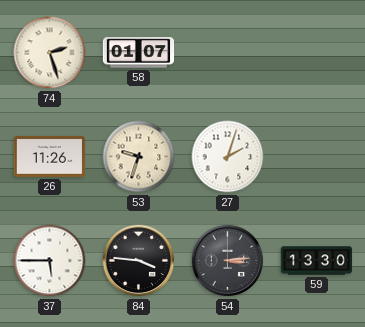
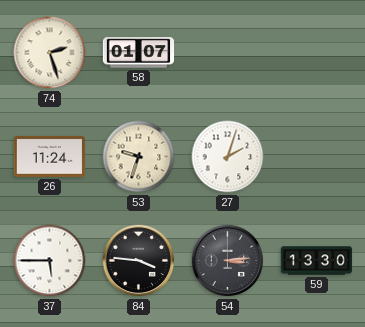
26: 11:26 -> 11:24
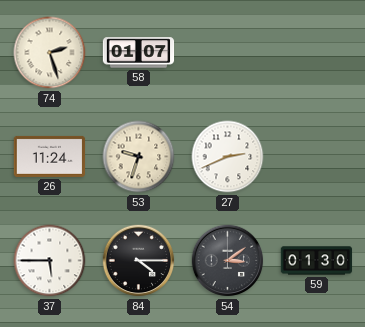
27: 2:03 -> 2:41
84: 3:46 -> 4:15
54: 3:14 -> 3:09
59: 13:30 -> 01:30
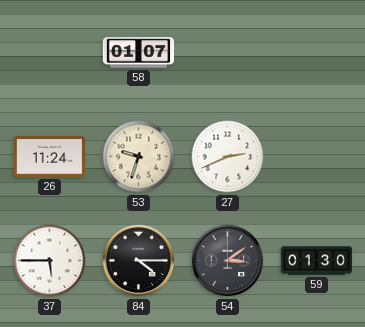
74: 2:27 -> none
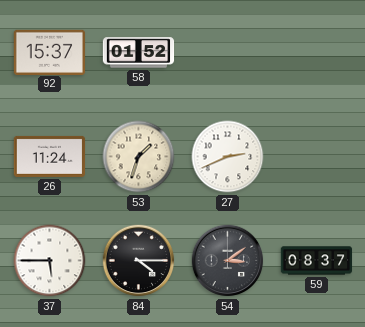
92: none -> 15:37
58: 01:07 -> 01:52
53: 9:33 -> 1:33
59: 01:30 -> 08:37
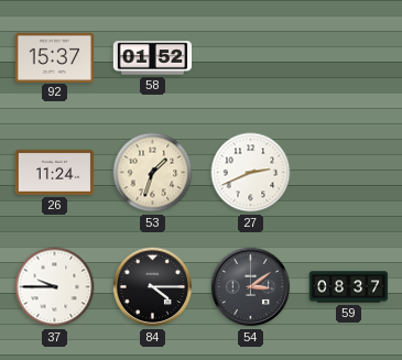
37: 5:45 -> 9:45
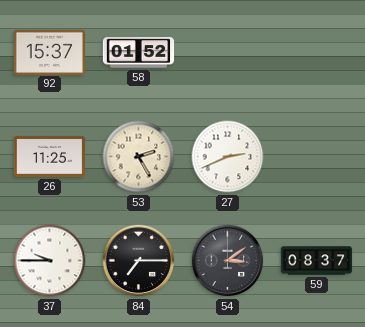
26: 11:24 -> 11:25
53: 1:33 -> 2:25
84: 4:15 -> 7:15
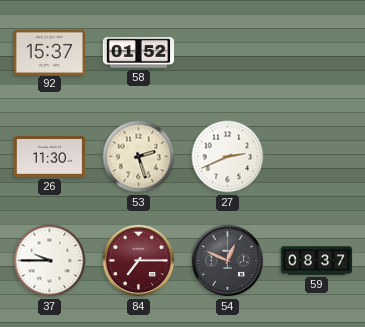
26: 11:25 -> 11:30
53: 2:25 -> 2:27
84 dial: black -> burgundy
54: 3:09 -> 12:49
